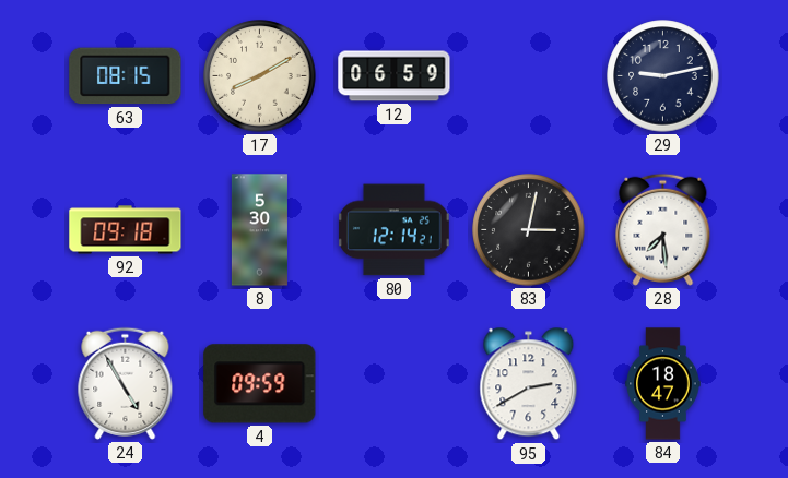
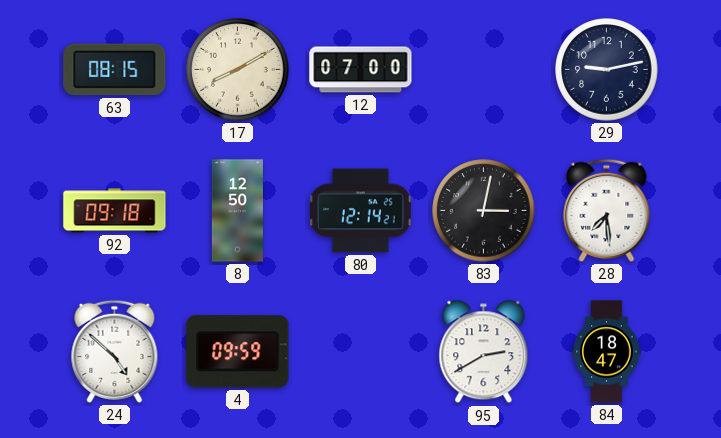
12: 06:59 -> 07:00
8: 5:30 -> 12:50
24: 4:55 -> 4:52
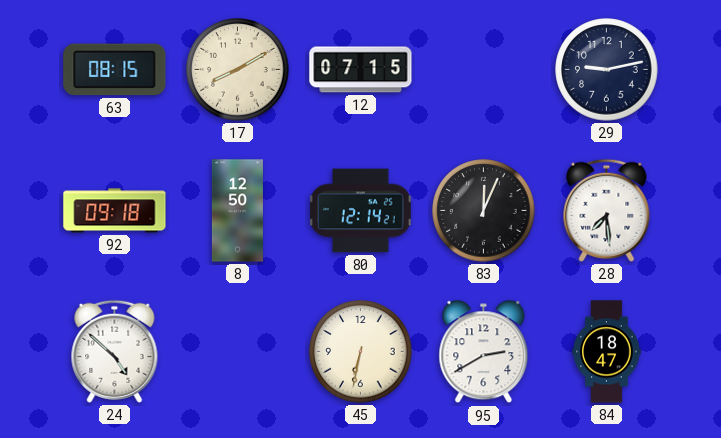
12: 07:00 -> 07:15
83: 3:02 -> 12:04
4: 09:59 -> none
45: none -> 6:32
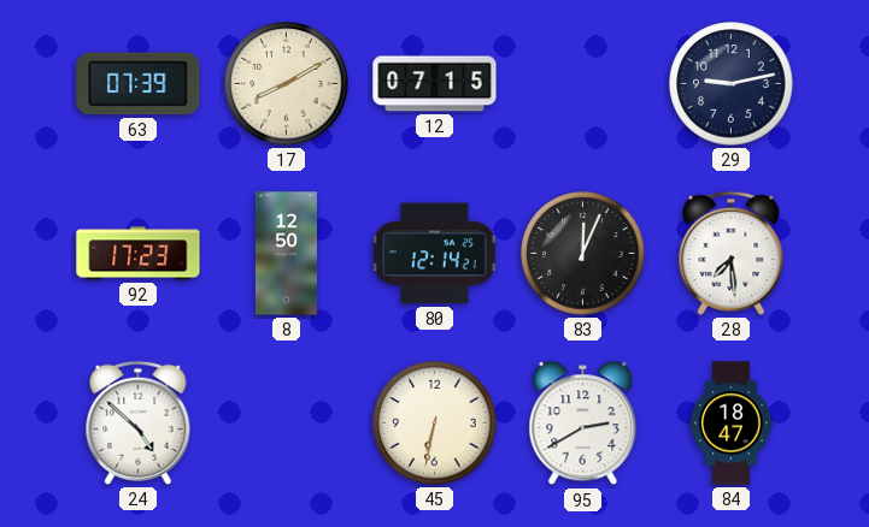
63: 08:15 -> 07:39
92: 09:18 -> 17:23
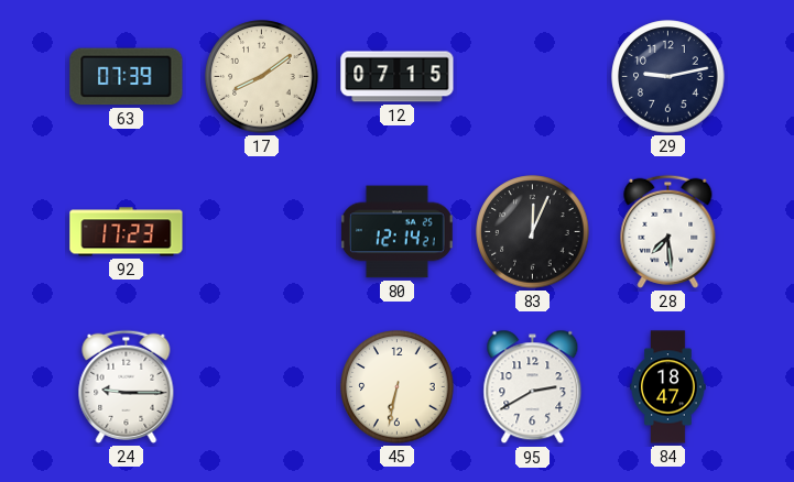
17: 8:10 -> 8:09
8: 12:50 -> none
24: 4:52 -> 9:15
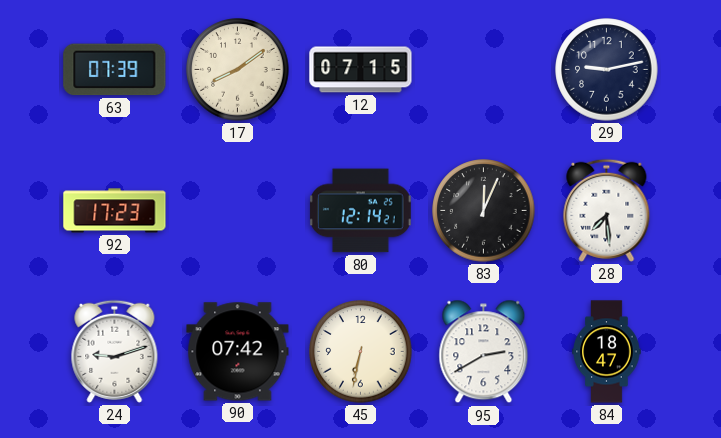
24: 9:15 -> 9:12
90: none -> 07:42
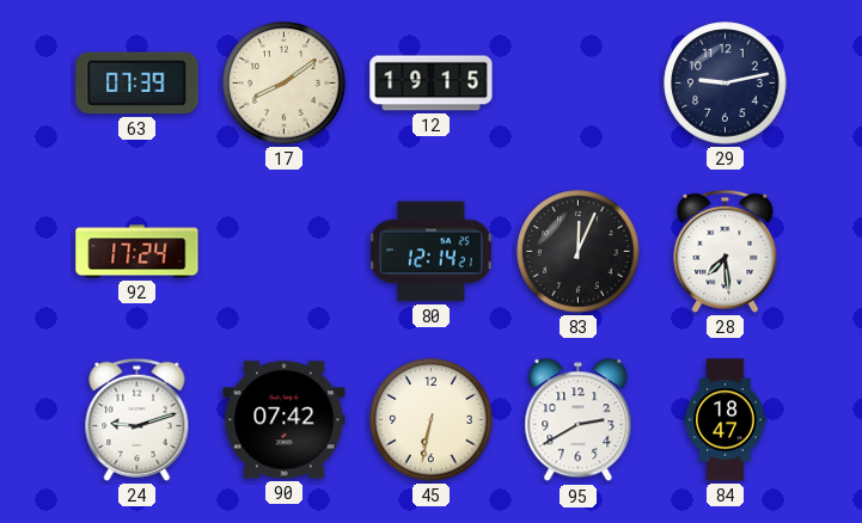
12: 07:15 -> 19:15
92: 17:23 -> 17:24
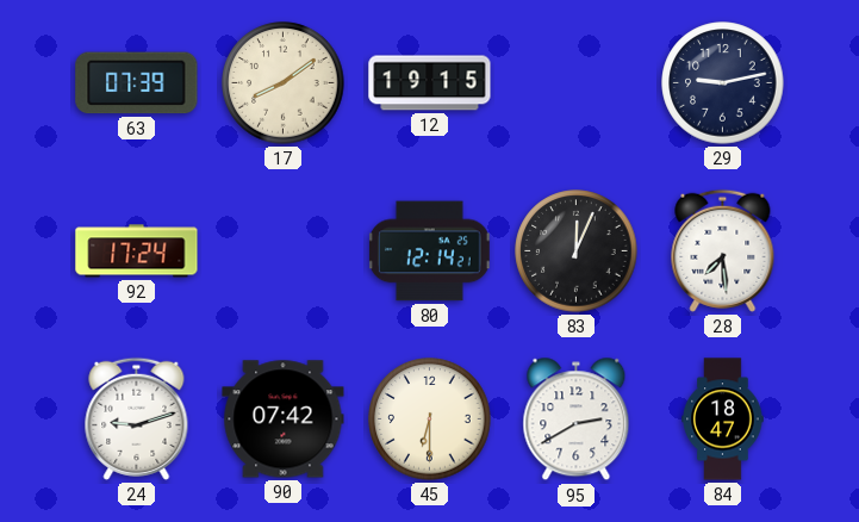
45: 6:32 -> 6:30
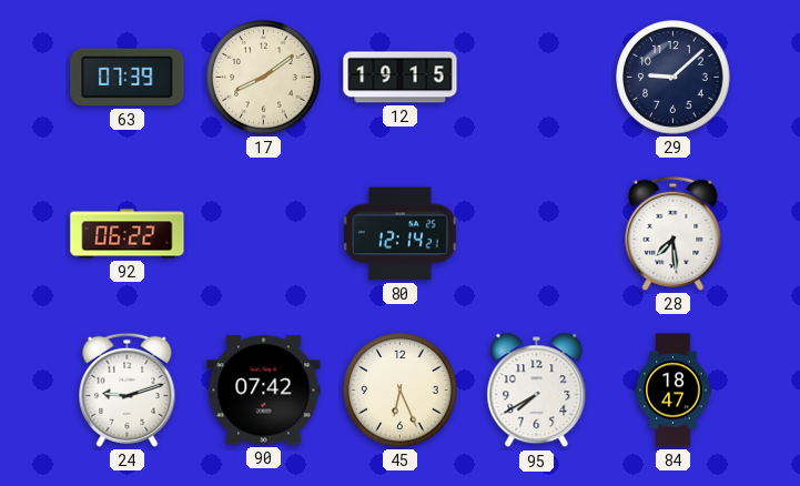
29: 9:13 -> 9:08
92: 17:24 -> 06:22
83: 12:04 -> none
45: 6:30 -> 6:26
95: 2:40 -> 7:40
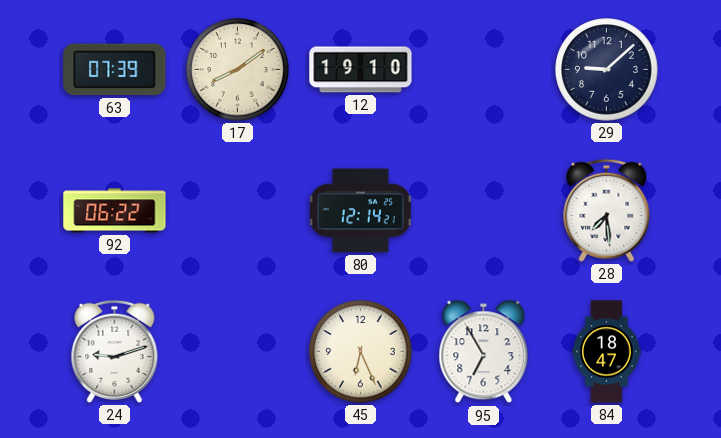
12: 19:15 -> 19:10
90: 07:42 -> none
95: 7:40 -> 6:55
